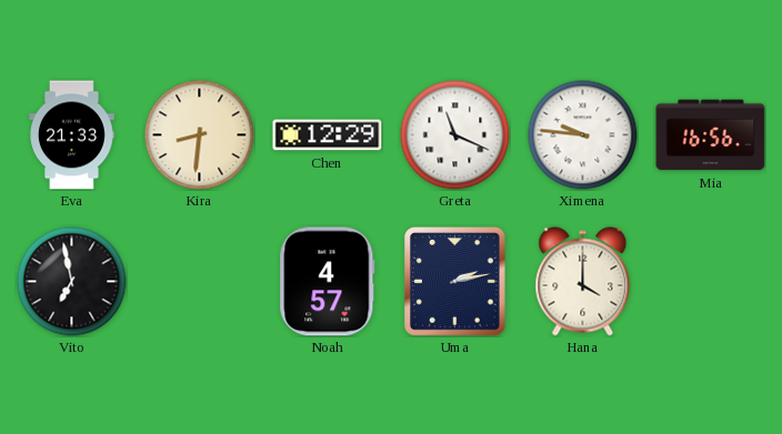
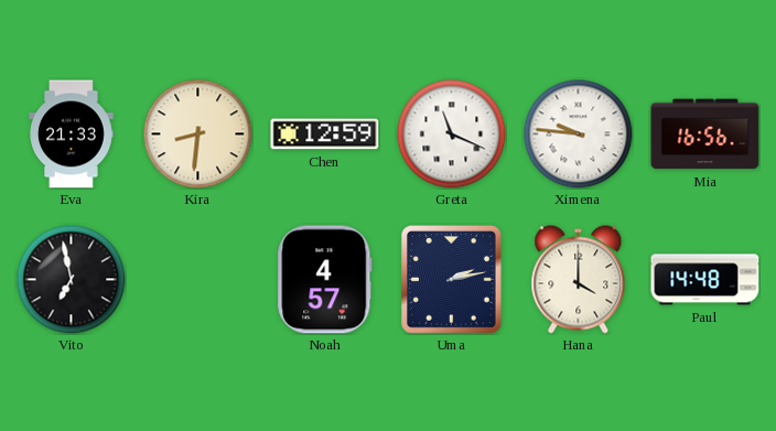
Chen: 12:29 -> 12:59
Paul: none -> 14:48
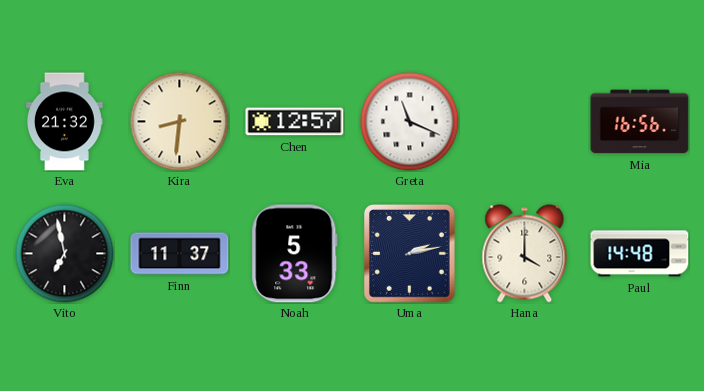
Eva: 21:33 -> 21:32
Chen: 12:59 -> 12:57
Ximena: 9:46 -> none
Finn: none -> 11:37
Noah: 4:57 -> 5:33
